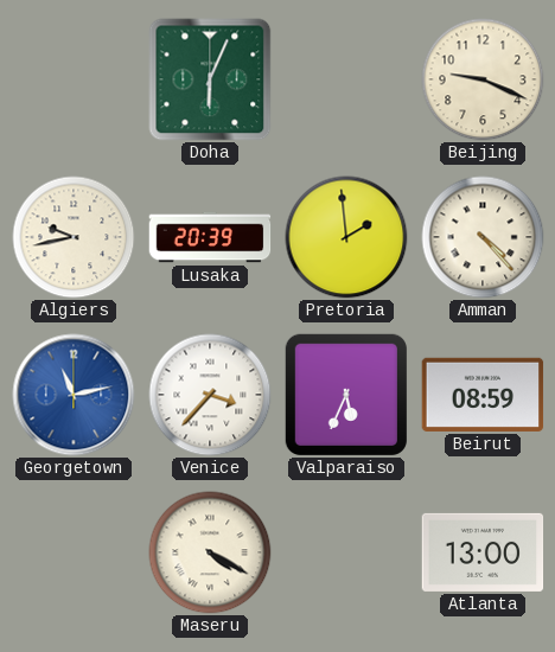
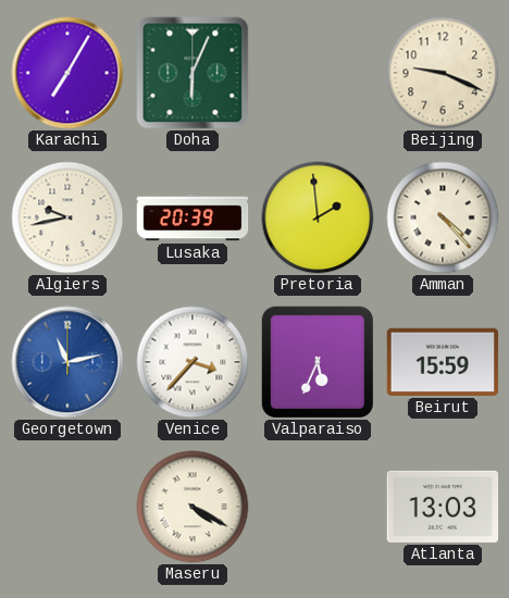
Karachi: none -> 7:05
Beirut: 08:59 -> 15:59
Atlanta: 13:00 -> 13:03
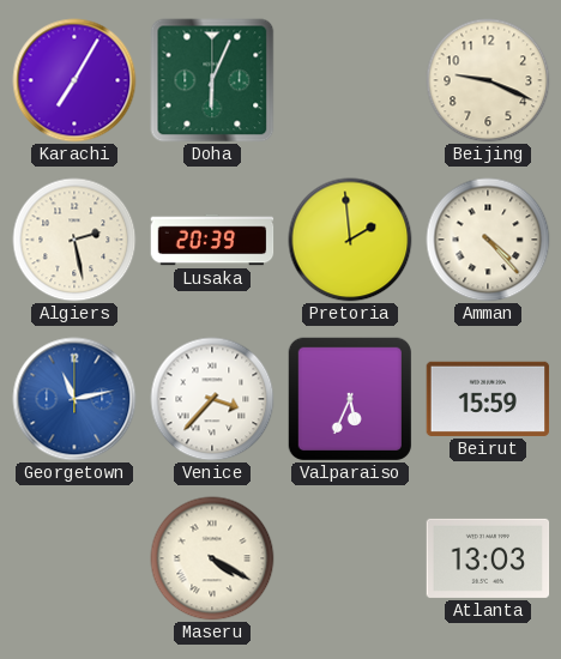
Algiers: 9:43 -> 2:28
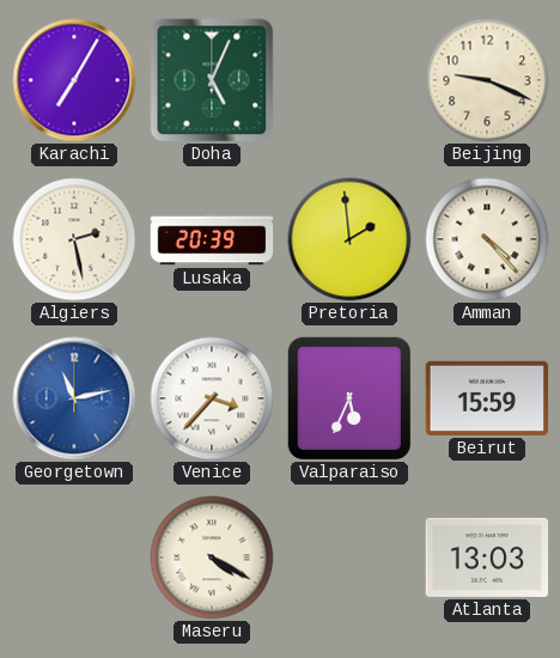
Doha: 6:04 -> 5:04
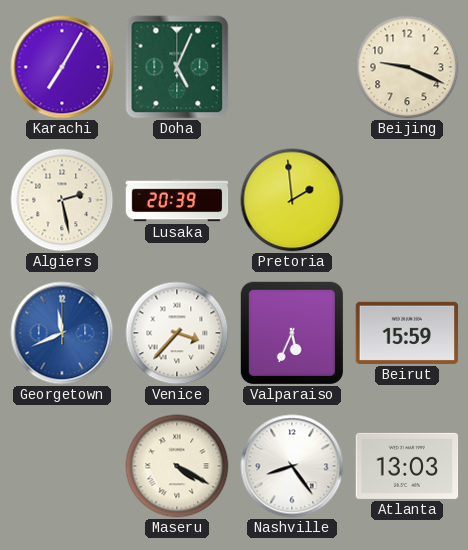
Amman: 4:23 -> none
Georgetown: 11:13 -> 11:41
Nashville: none -> 8:24
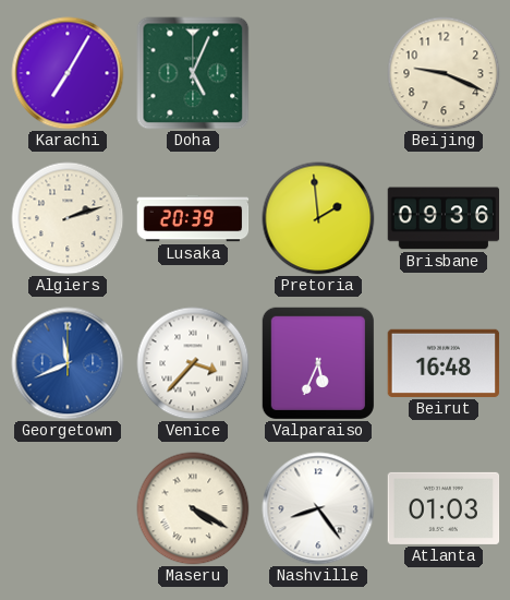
Algiers: 2:28 -> 2:12
Brisbane: none -> 09:36
Beirut: 15:59 -> 16:48
Atlanta: 13:03 -> 01:03
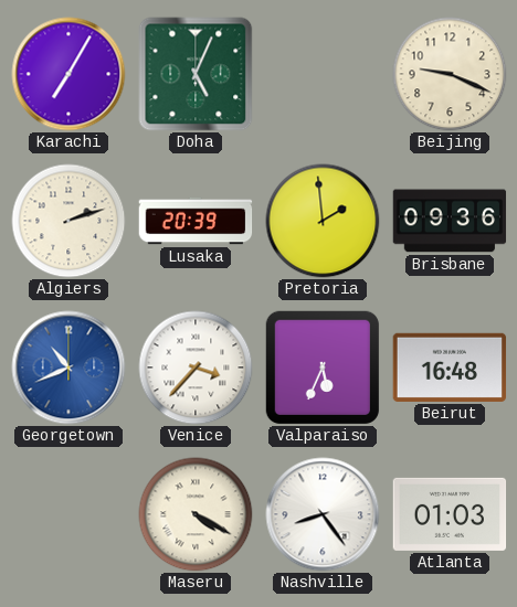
Georgetown: 11:41 -> 10:41
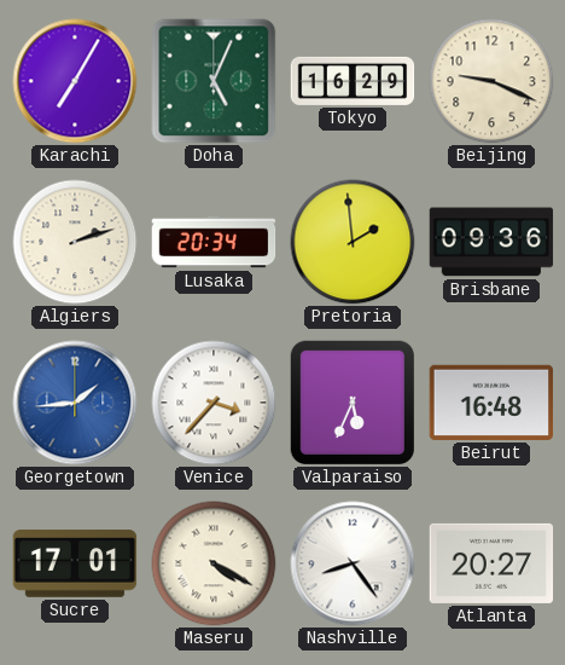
Tokyo: none -> 16:29
Lusaka: 20:39 -> 20:34
Georgetown: 10:41 -> 1:44
Sucre: none -> 17:01
Atlanta: 01:03 -> 20:27
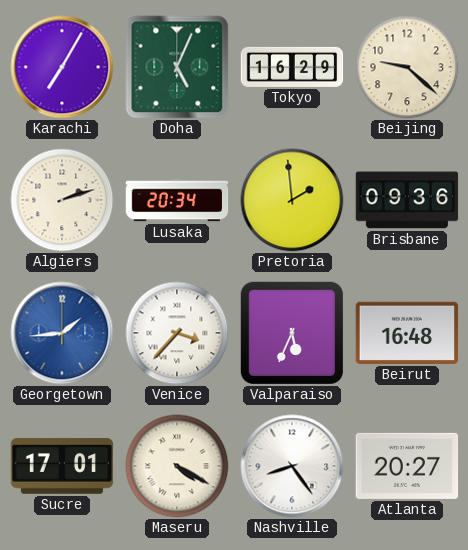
Beijing: 9:19 -> 9:22
